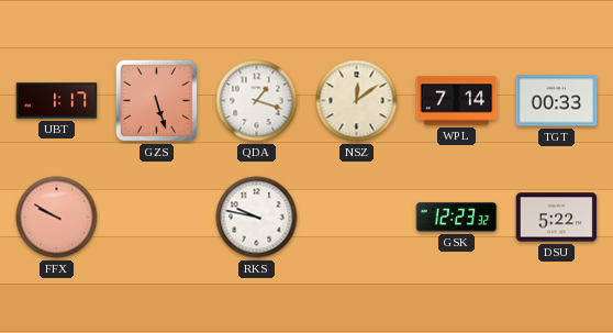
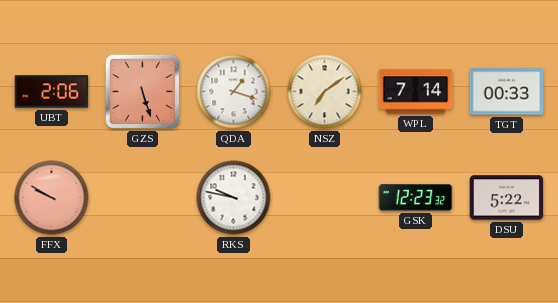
UBT: 1:17 -> 2:06
NSZ: 12:09 -> 7:09
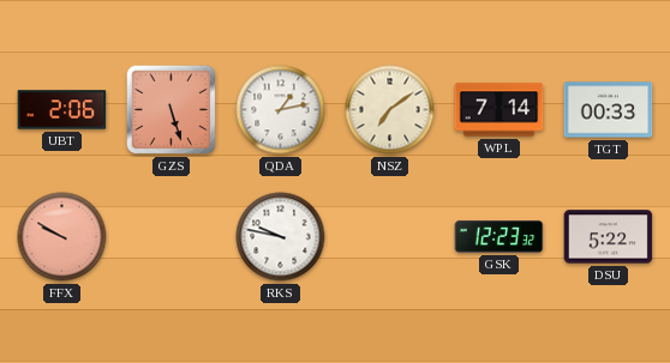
QDA: 1:18 -> 1:13
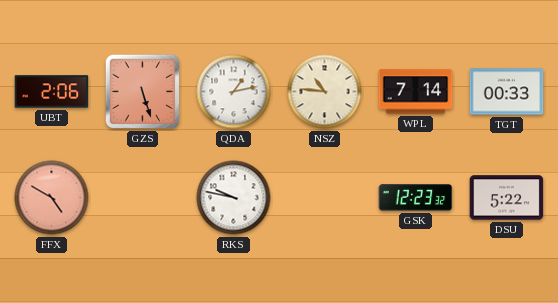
NSZ: 7:09 -> 10:46
FFX: 9:50 -> 4:50
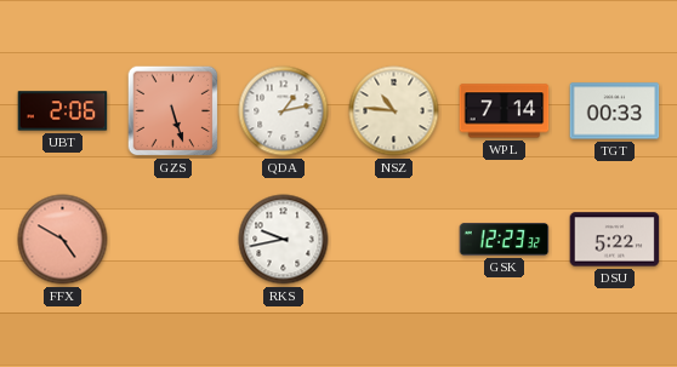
RKS: 9:47 -> 9:43
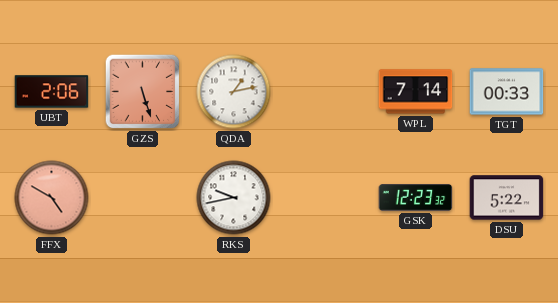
NSZ: 10:46 -> none
